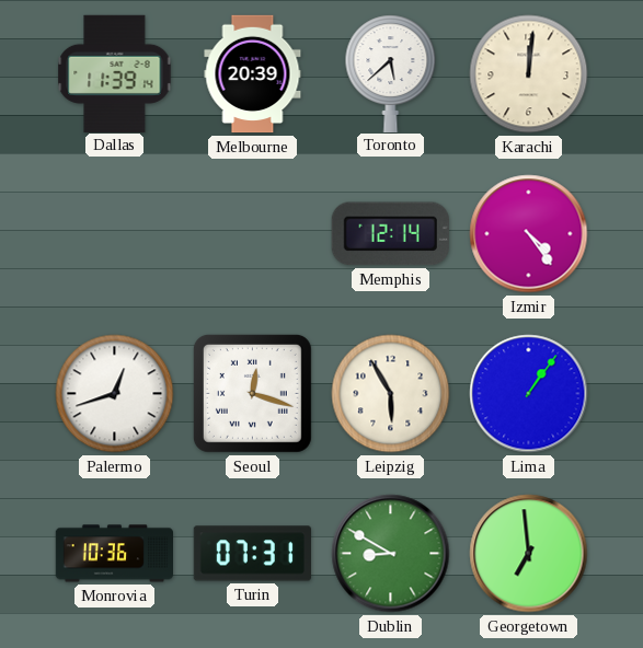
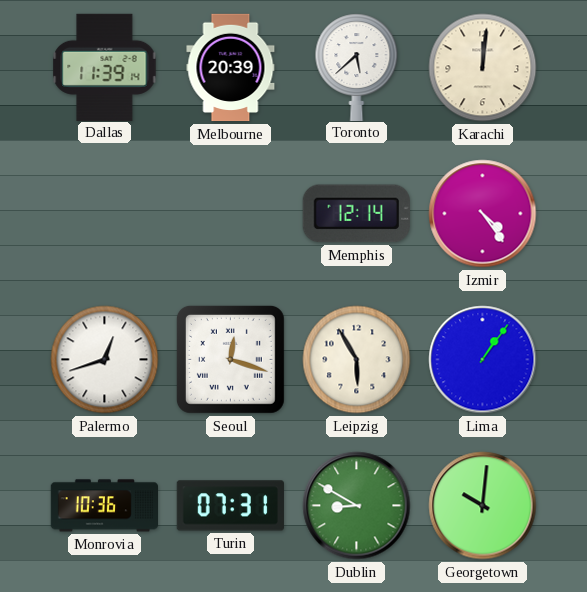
Georgetown: 6:59 -> 10:01
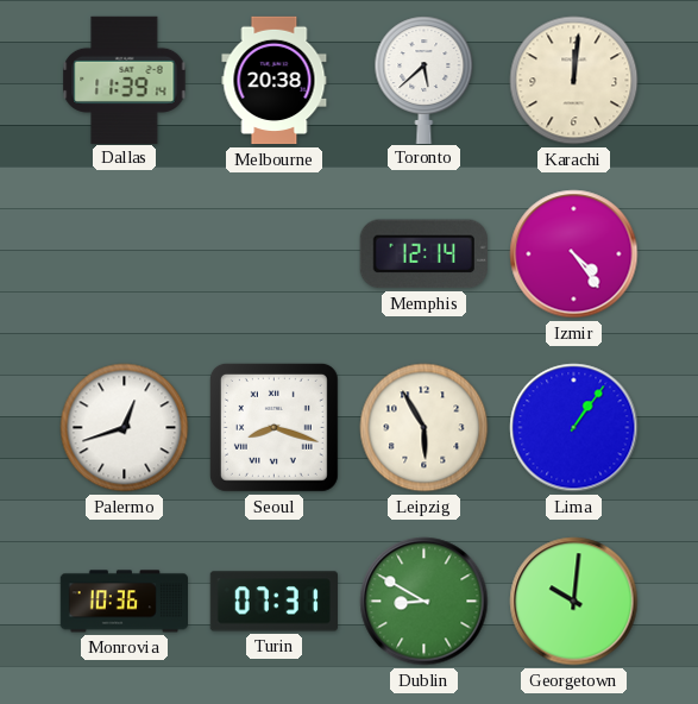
Melbourne: 20:39 -> 20:38
Seoul: 12:18 -> 8:18
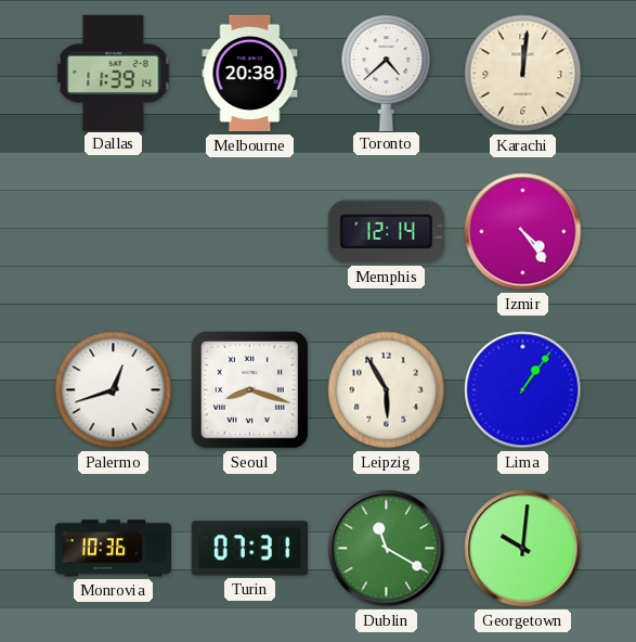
Toronto: 5:38 -> 4:38
Dublin: 8:50 -> 11:20
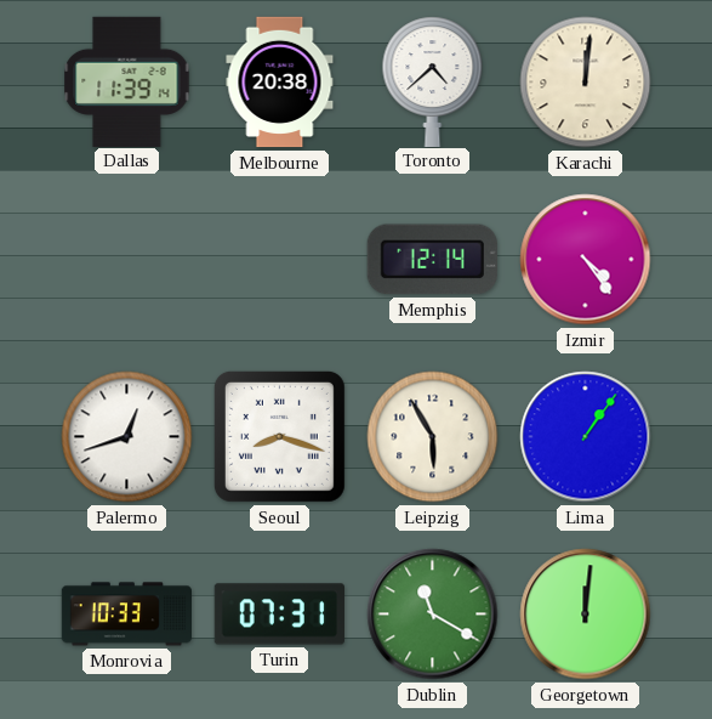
Monrovia: 10:36 -> 10:33
Georgetown: 10:01 -> 12:01
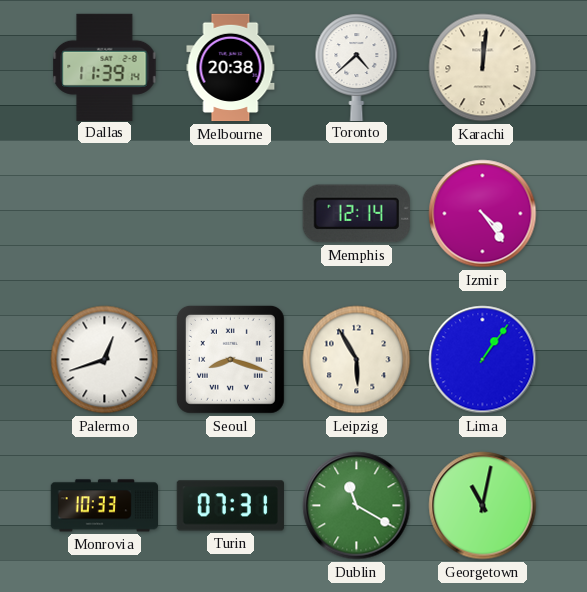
Georgetown: 12:01 -> 11:02
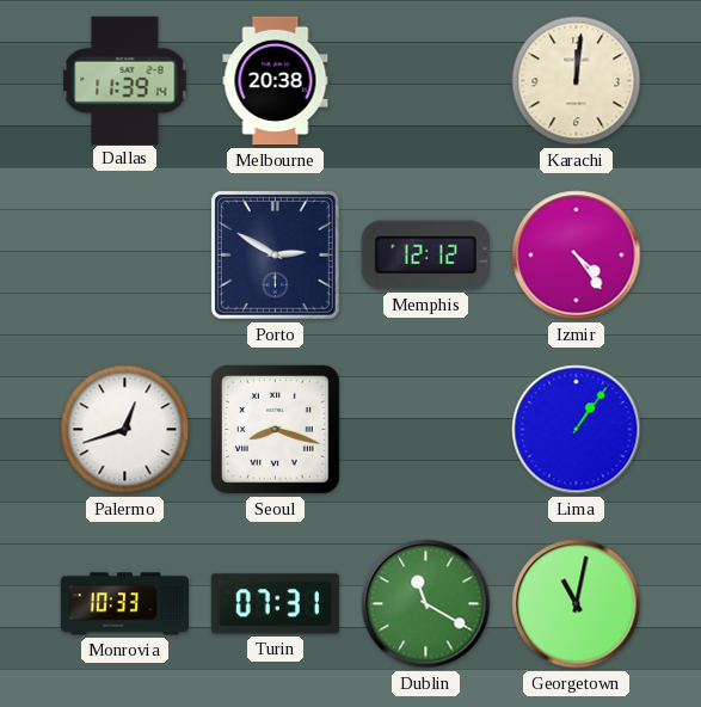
Toronto: 4:38 -> none
Porto: none -> 2:50
Memphis: 12:14 -> 12:12
Leipzig: 5:55 -> none
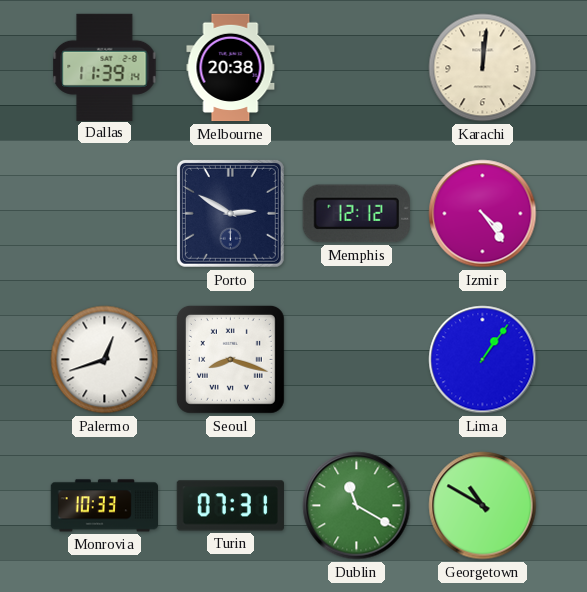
Georgetown: 11:02 -> 10:50
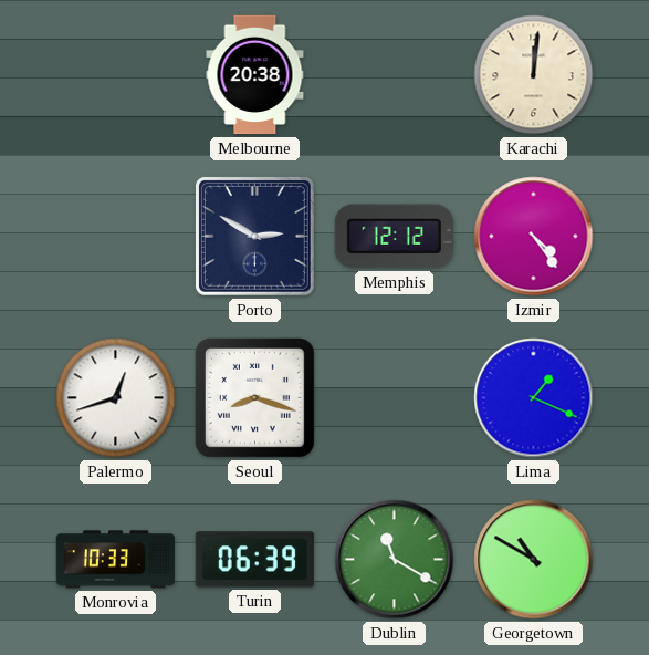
Dallas: 11:39 -> none
Lima: 1:06 -> 1:19
Turin: 07:31 -> 06:39
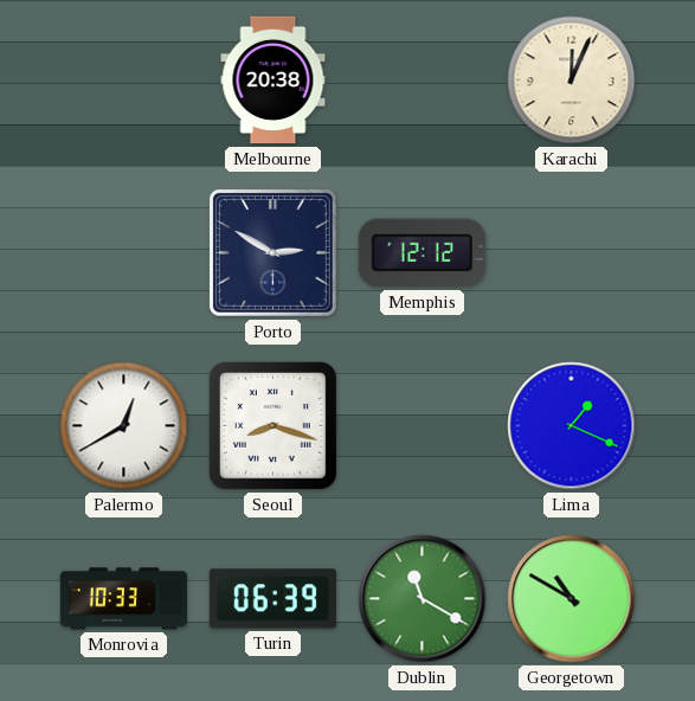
Karachi: 12:01 -> 12:04
Izmir: 4:24 -> none
Palermo: 12:42 -> 12:40
